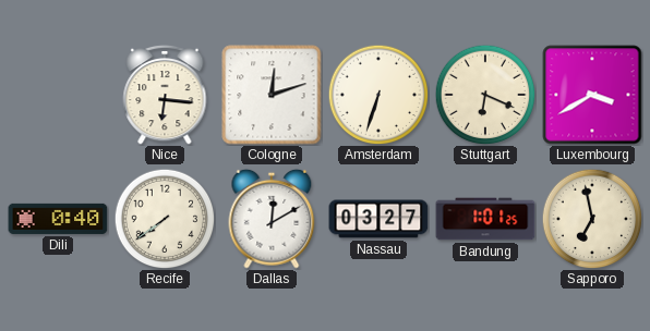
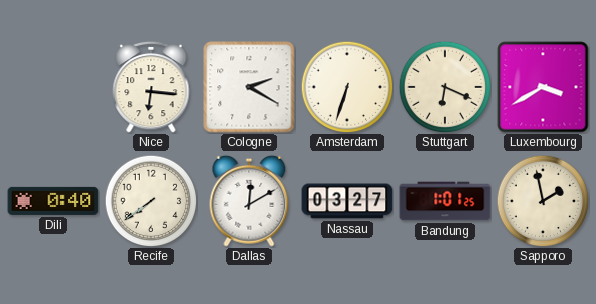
Cologne: 12:12 -> 2:20
Sapporo: 6:58 -> 1:58
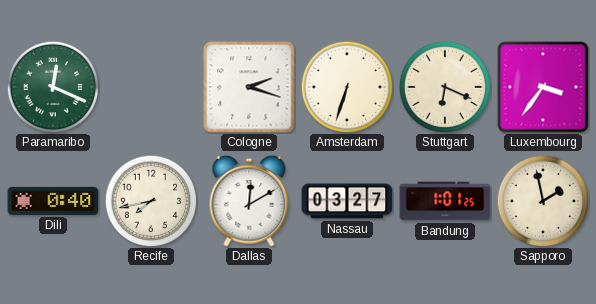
Paramaribo: none -> 12:19
Nice: 6:16 -> none
Cologne: 2:20 -> 2:18
Luxembourg: 3:40 -> 3:36
Recife: 7:39 -> 7:43
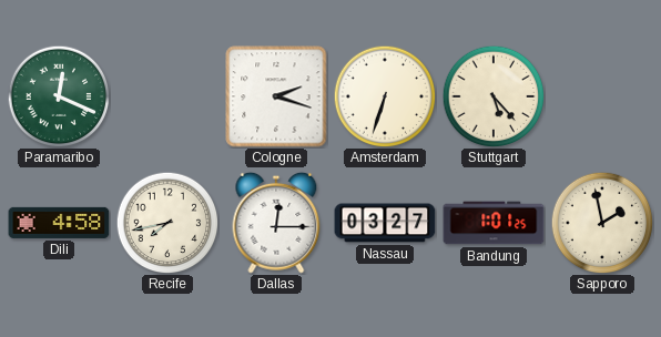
Stuttgart: 6:19 -> 5:23
Luxembourg: 3:36 -> none
Dili: 0:40 -> 4:58
Dallas: 12:10 -> 12:15
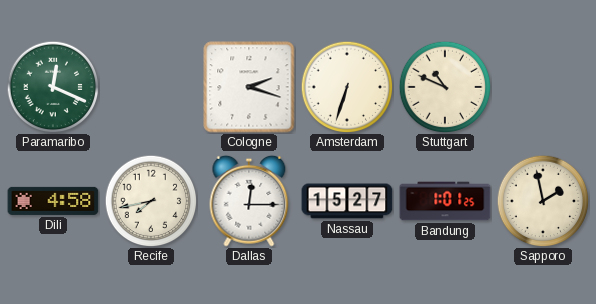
Stuttgart: 5:23 -> 10:49
Nassau: 03:27 -> 15:27
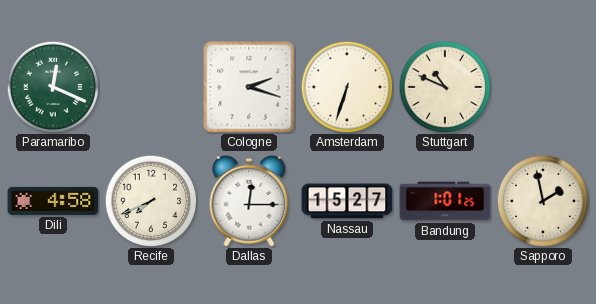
Recife: 7:43 -> 7:41
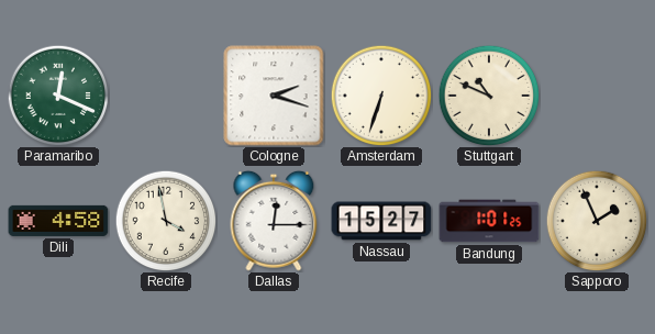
Recife: 7:41 -> 3:58
Sapporo: 1:58 -> 1:56
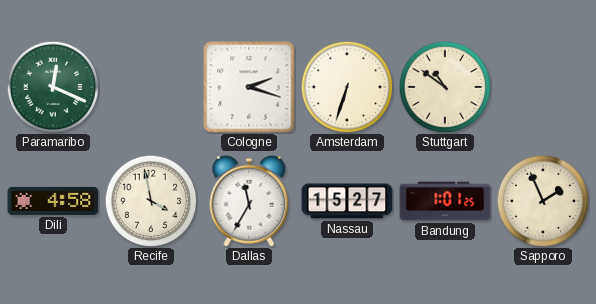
Stuttgart: 10:49 -> 10:51
Dallas: 12:15 -> 11:35
